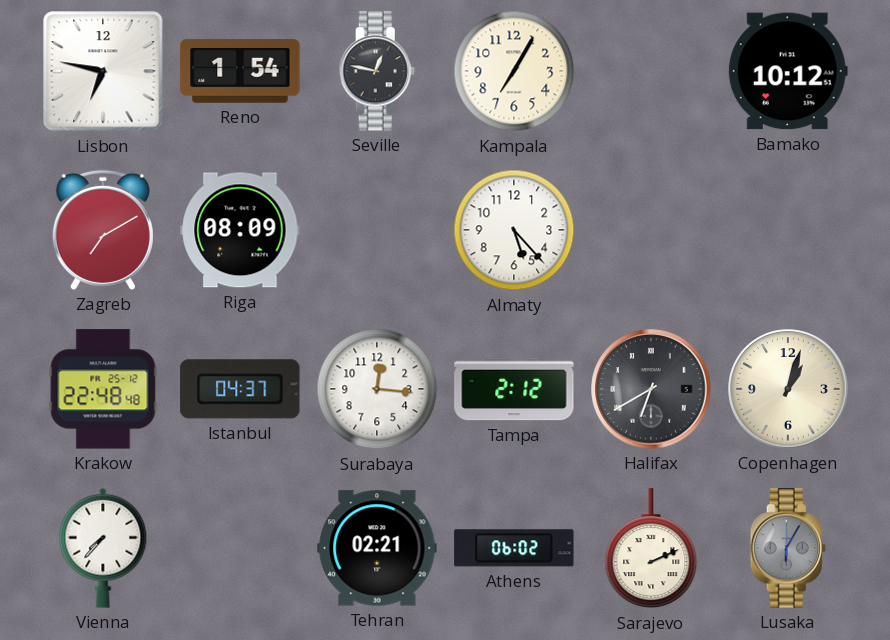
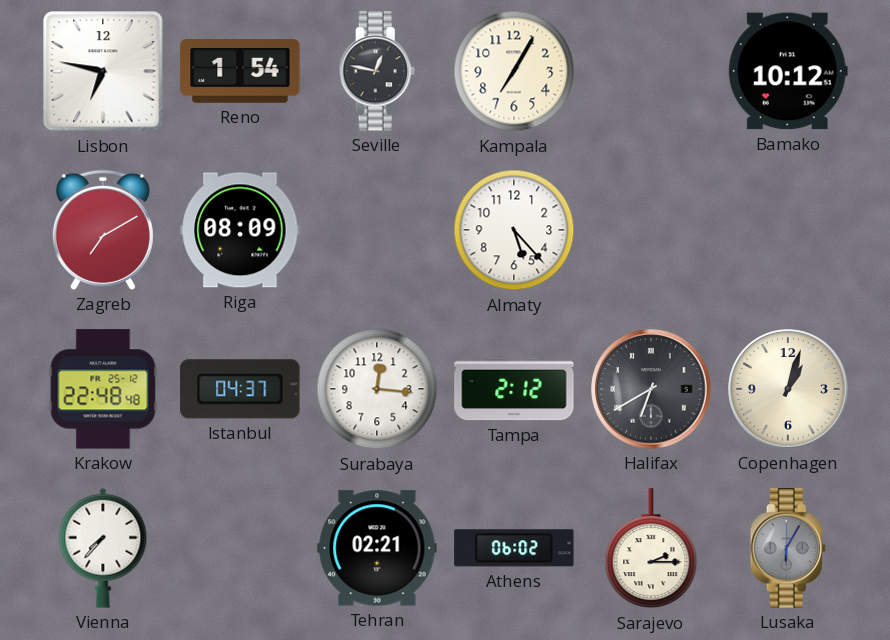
Sarajevo: 2:11 -> 2:15
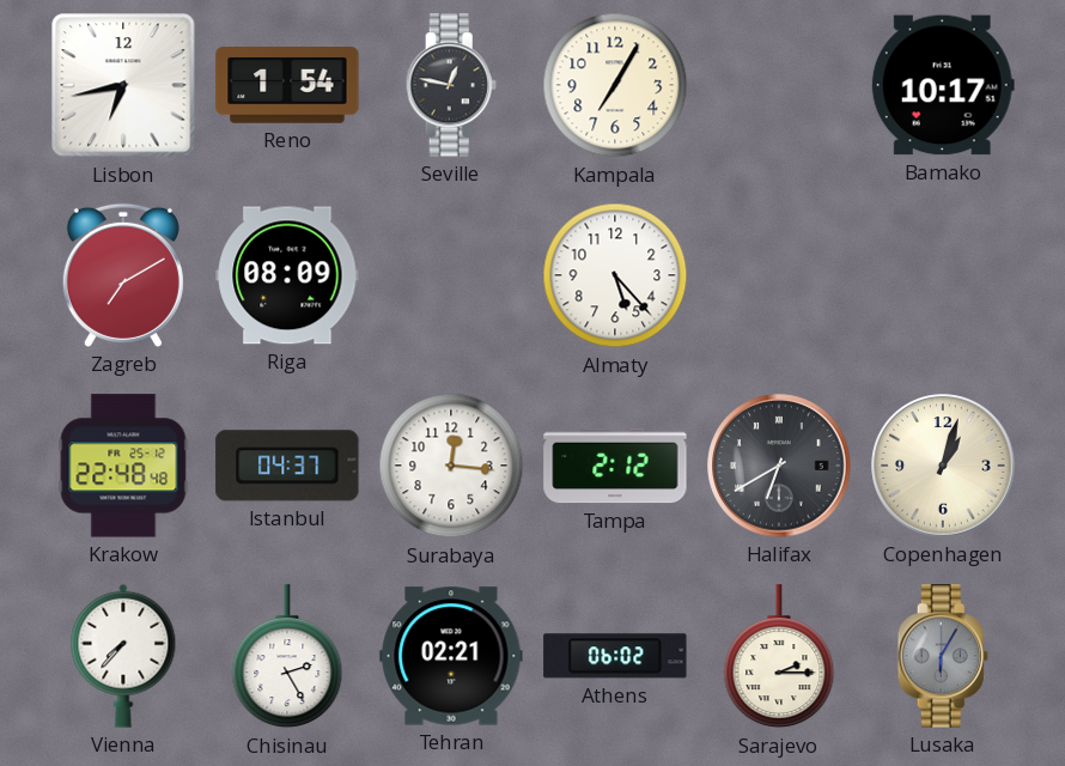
Lisbon: 6:47 -> 6:43
Bamako: 10:12 -> 10:17
Chisinau: none -> 2:25
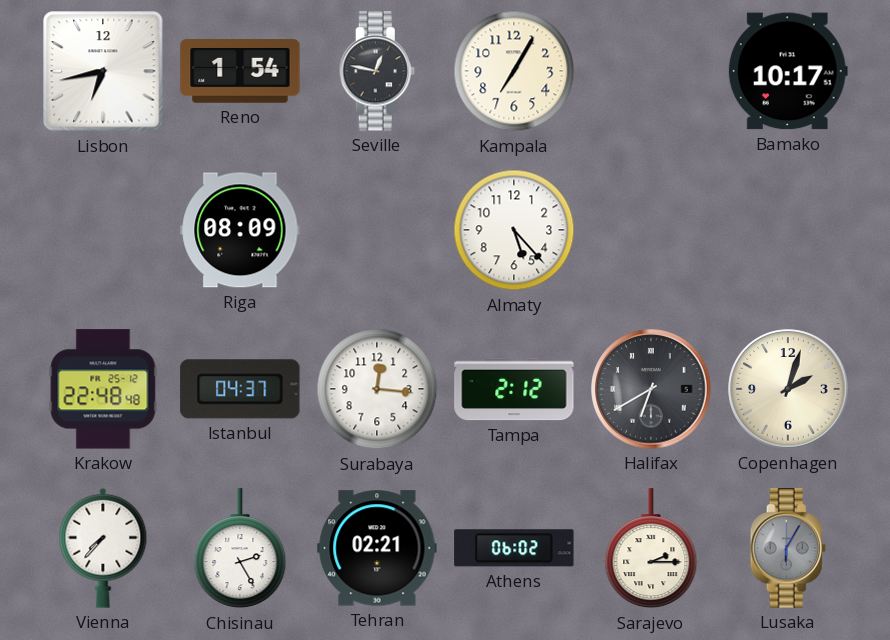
Zagreb: 7:10 -> none
Copenhagen: 1:03 -> 2:03
